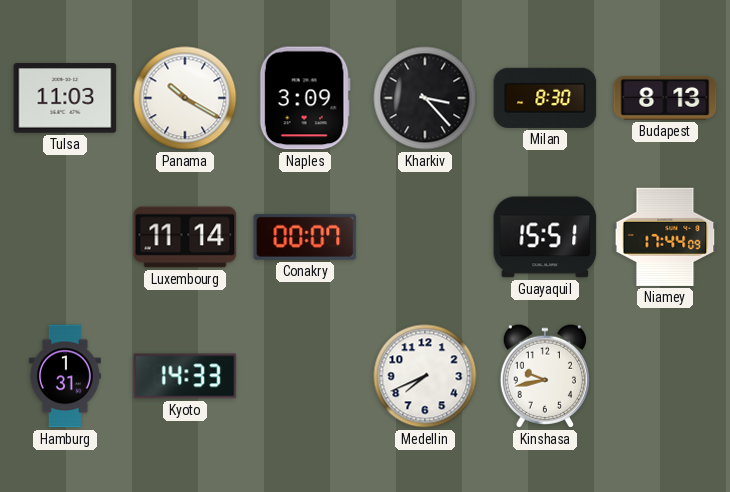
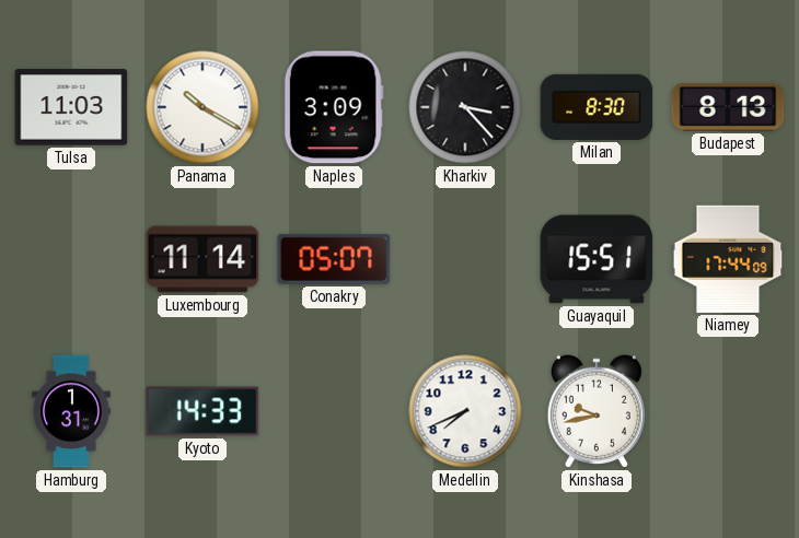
Conakry: 00:07 -> 05:07
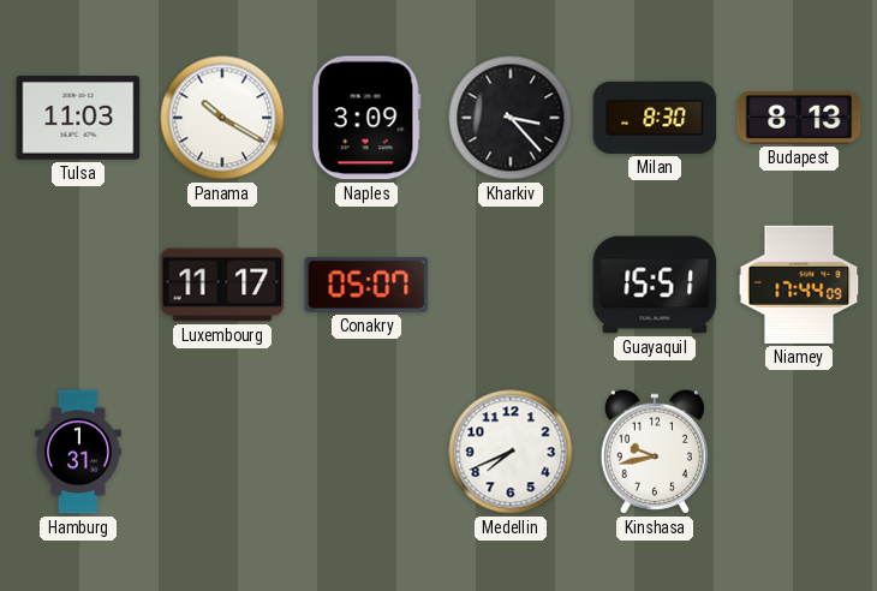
Luxembourg: 11:14 -> 11:17
Kyoto: 14:33 -> none
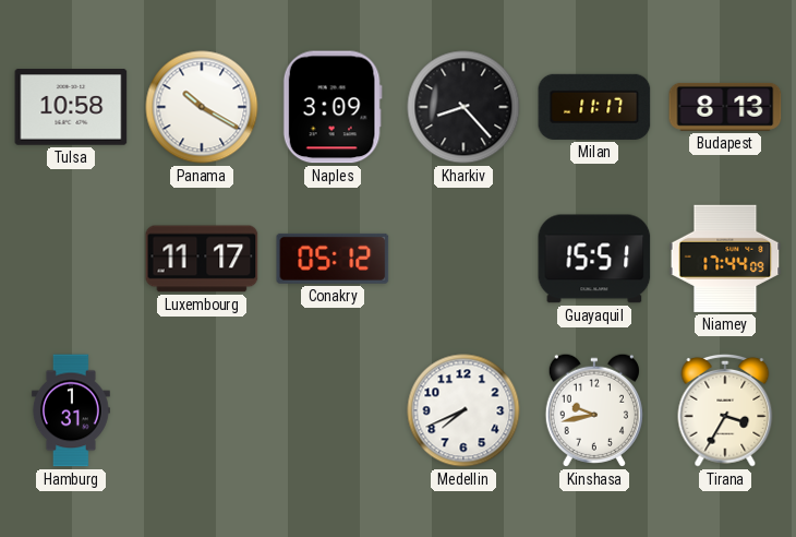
Tulsa: 11:03 -> 10:58
Kharkiv: 3:23 -> 8:23
Milan: 8:30 -> 11:17
Conakry: 05:07 -> 05:12
Tirana: none -> 3:35
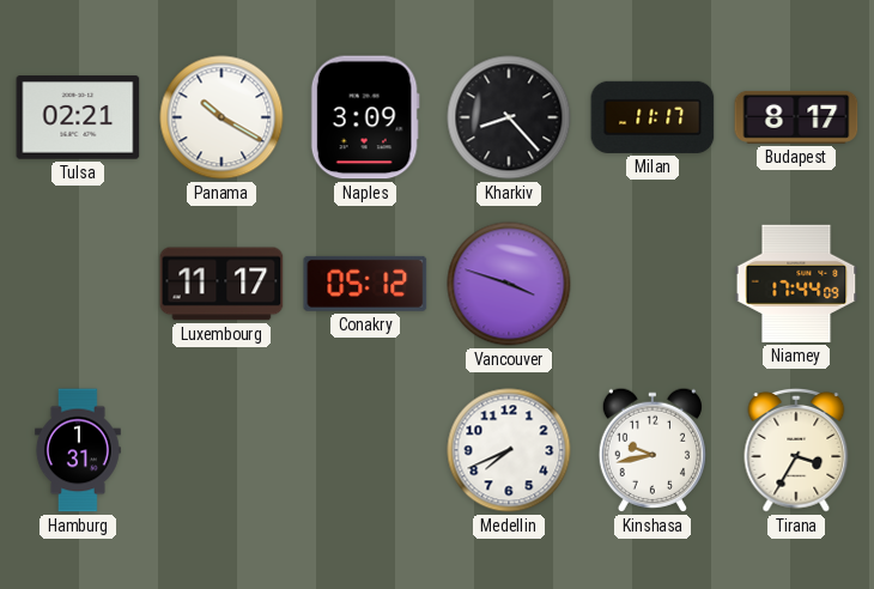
Tulsa: 10:58 -> 02:21
Budapest: 8:13 -> 8:17
Vancouver: none -> 3:48
Guayaquil: 15:51 -> none
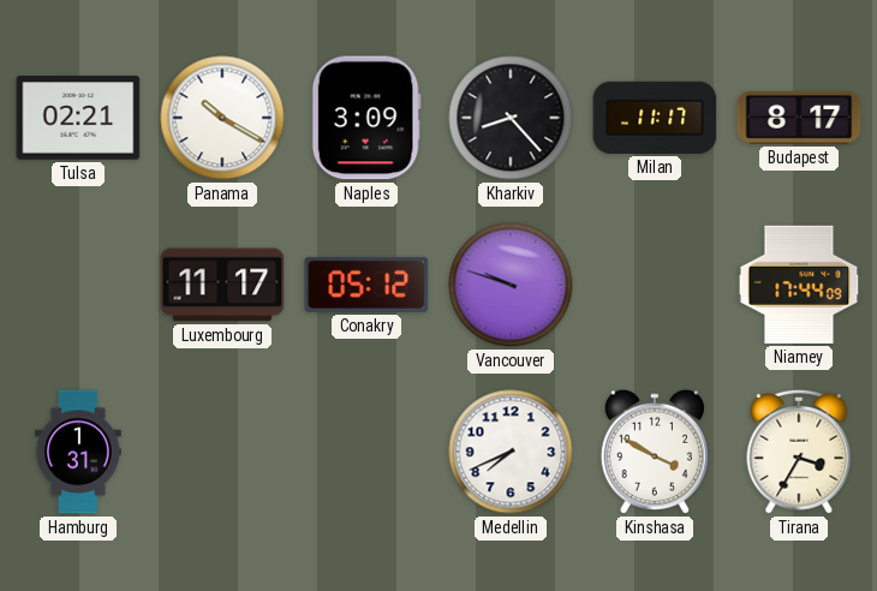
Vancouver: 3:48 -> 9:48
Kinshasa: 9:43 -> 3:50
